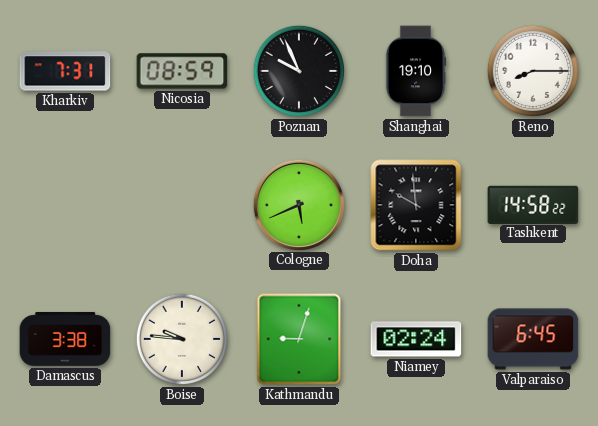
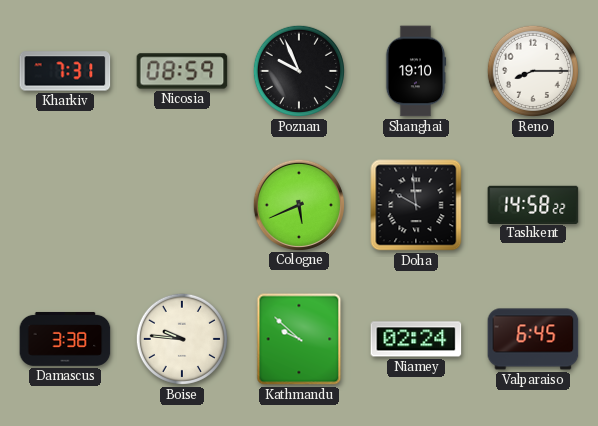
Kathmandu: 9:03 -> 9:52
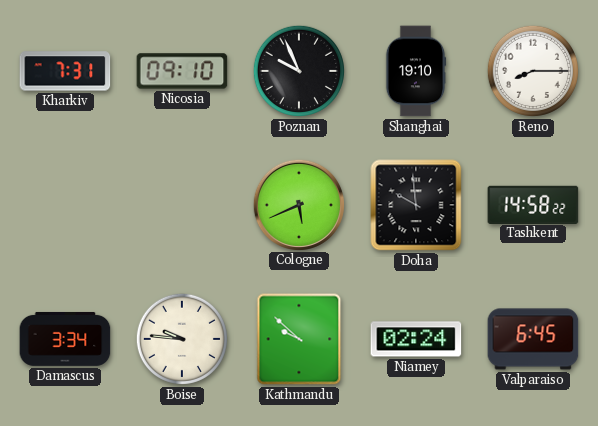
Nicosia: 08:59 -> 09:10
Damascus: 3:38 -> 3:34
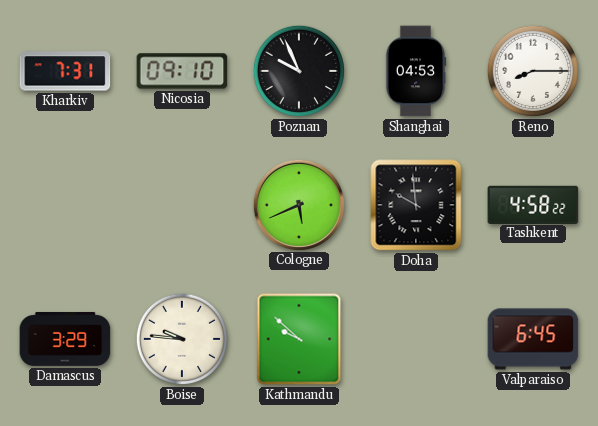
Shanghai: 19:10 -> 04:53
Tashkent: 14:58 -> 4:58
Damascus: 3:34 -> 3:29
Niamey: 02:24 -> none
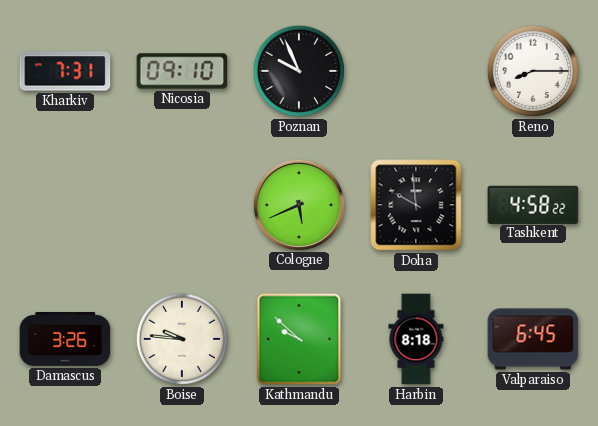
Shanghai: 04:53 -> none
Damascus: 3:29 -> 3:26
Harbin: none -> 8:18
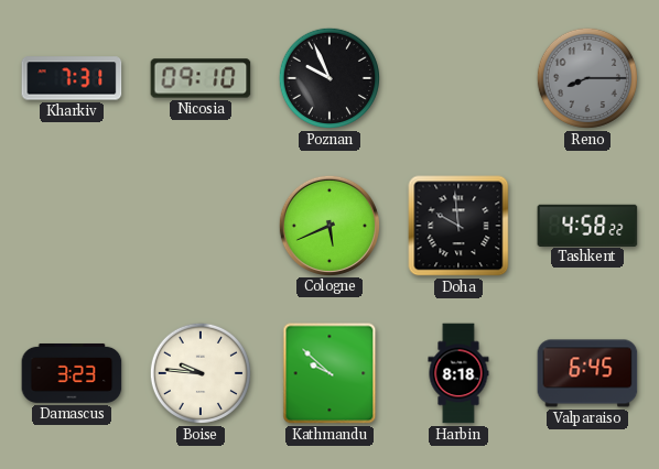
Reno dial: white -> grey
Damascus: 3:26 -> 3:23
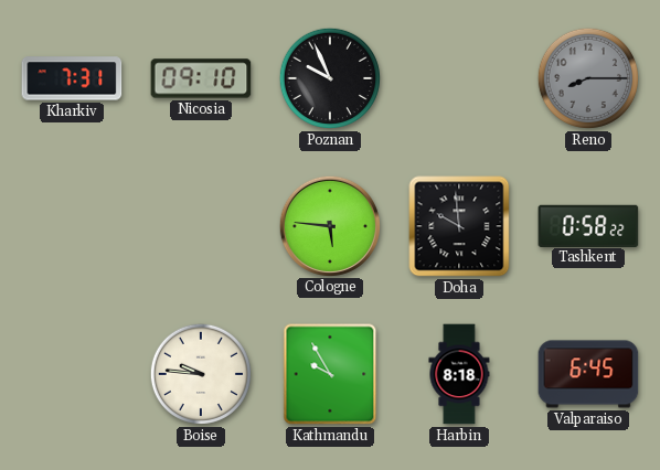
Cologne: 5:41 -> 5:46
Tashkent: 4:58 -> 0:58
Damascus: 3:23 -> none
Kathmandu: 9:52 -> 9:55
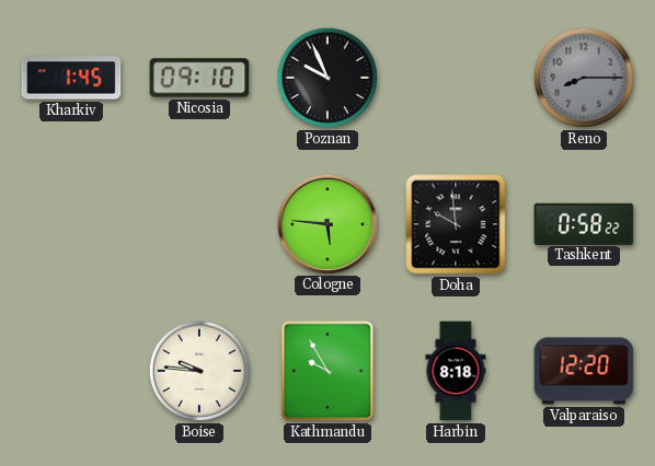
Kharkiv: 7:31 -> 1:45
Valparaiso: 6:45 -> 12:20
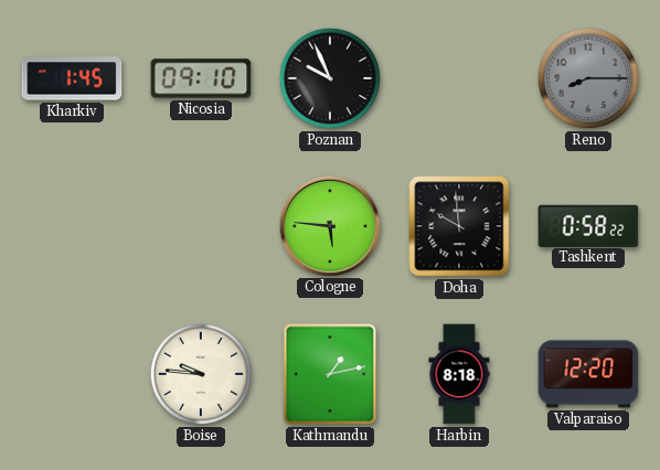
Kathmandu: 9:55 -> 1:13
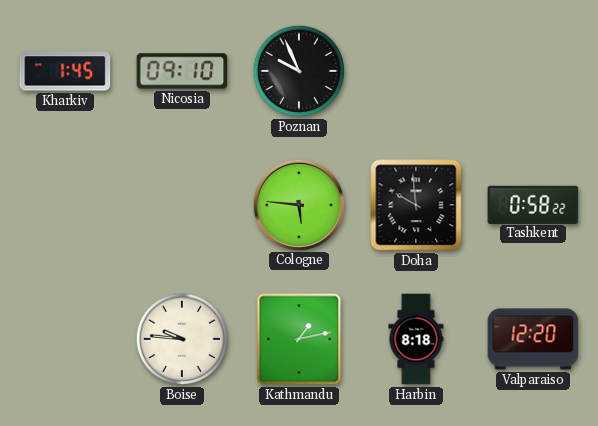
Reno: 8:15 -> none
